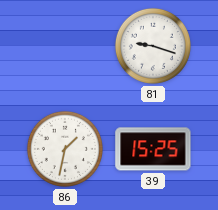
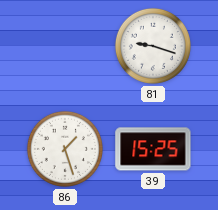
86: 1:32 -> 1:27
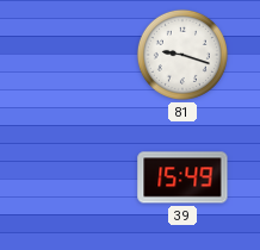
86: 1:27 -> none
39: 15:25 -> 15:49
